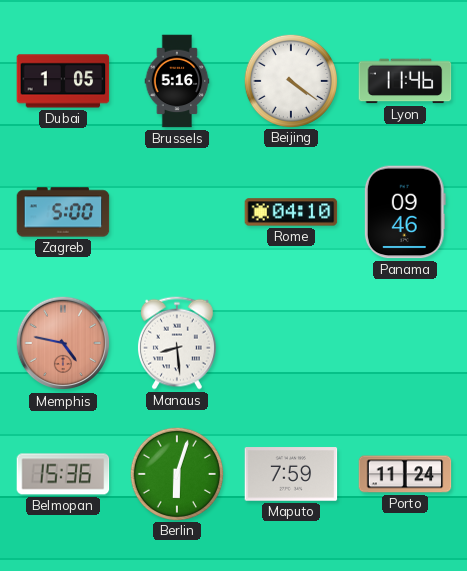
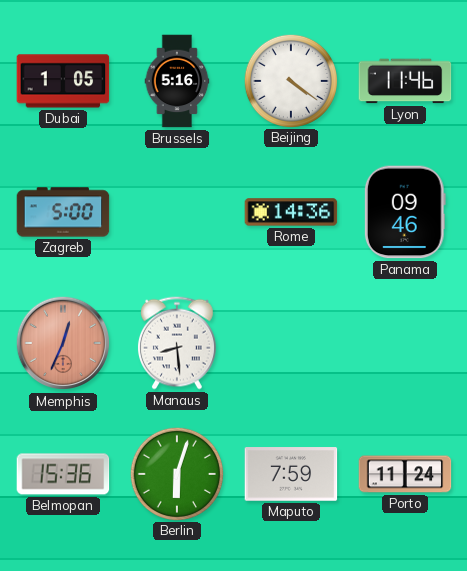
Rome: 04:10 -> 14:36
Memphis: 4:47 -> 12:34
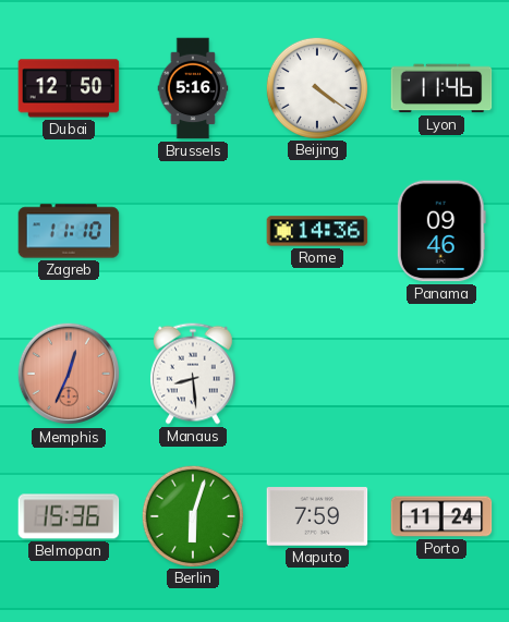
Dubai: 1:05 -> 12:50
Zagreb: 5:00 -> 11:10
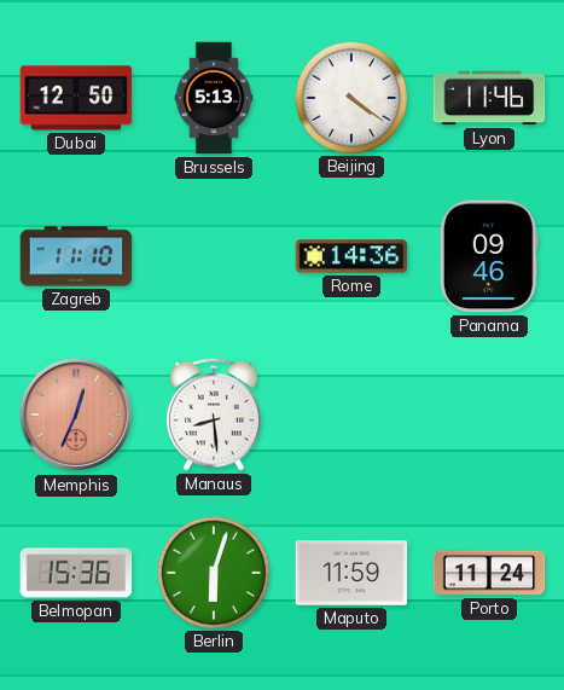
Brussels: 5:16 -> 5:13
Maputo: 7:59 -> 11:59
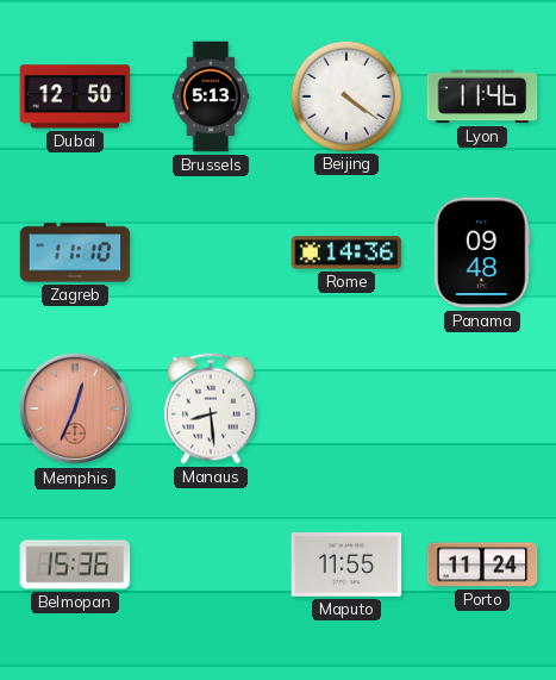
Panama: 09:46 -> 09:48
Berlin: 6:03 -> none
Maputo: 11:59 -> 11:55
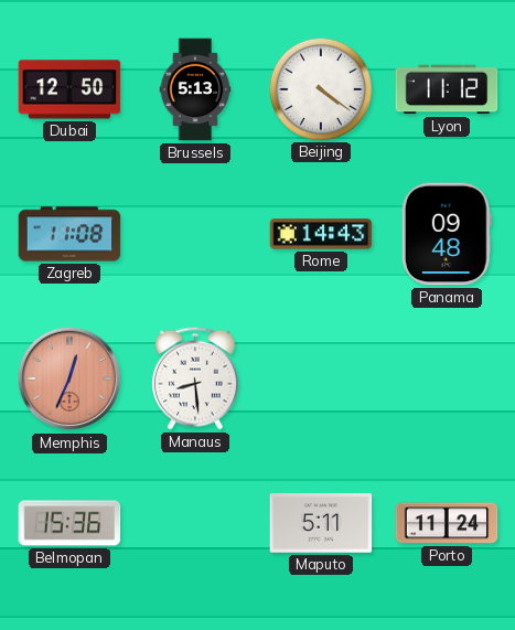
Lyon: 11:46 -> 11:12
Zagreb: 11:10 -> 11:08
Rome: 14:36 -> 14:43
Maputo: 11:55 -> 5:11
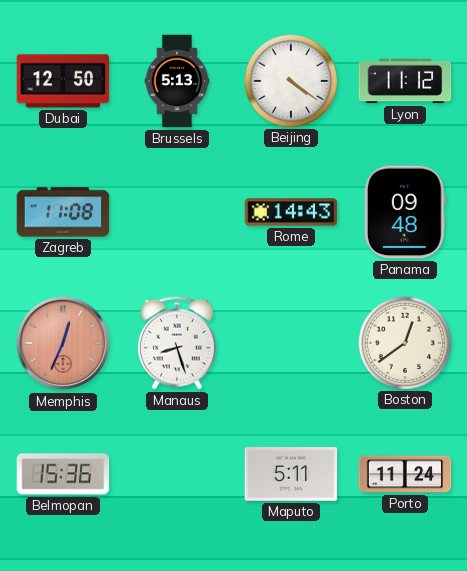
Manaus: 8:29 -> 8:27
Boston: none -> 12:39
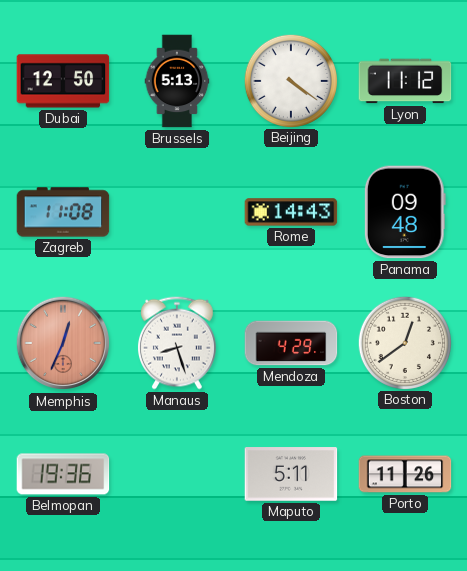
Mendoza: none -> 4:29
Belmopan: 15:36 -> 19:36
Porto: 11:24 -> 11:26
